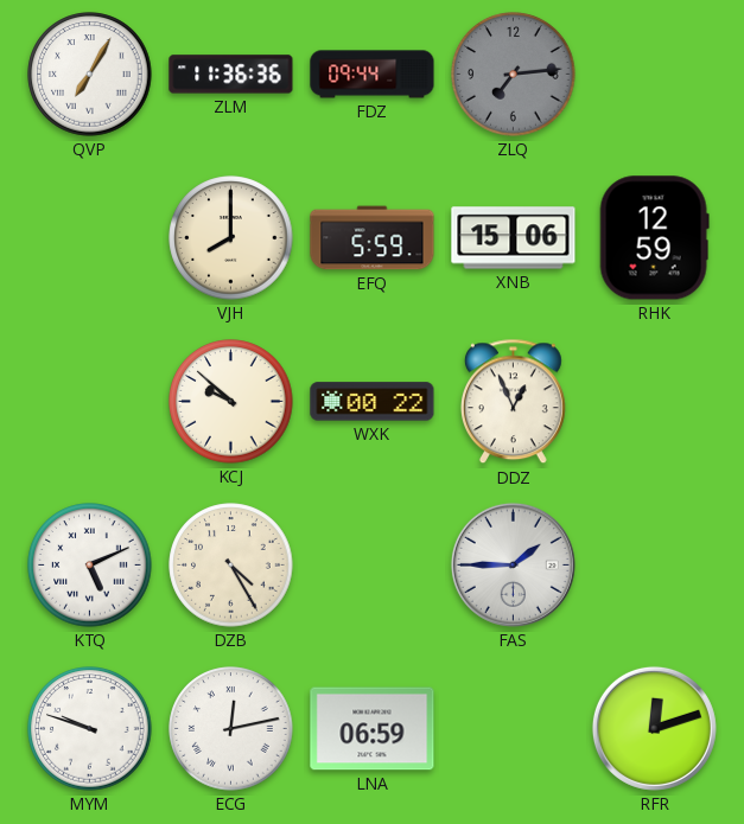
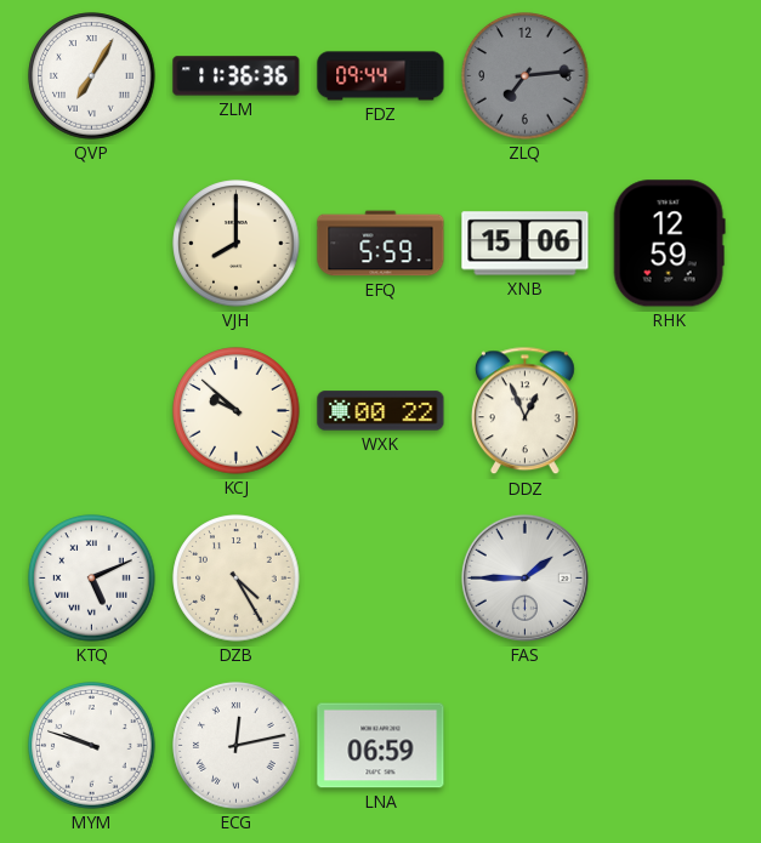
RFR: 12:12 -> none
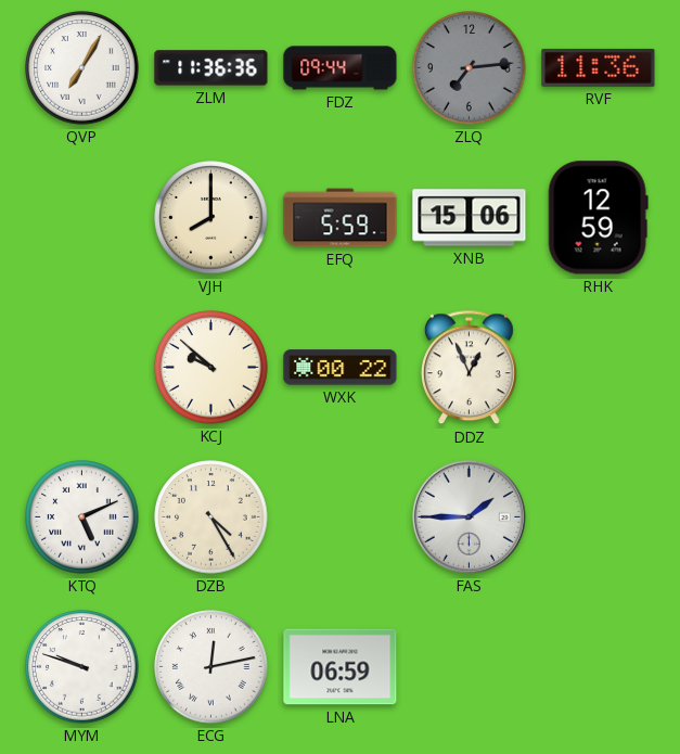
RVF: none -> 11:36
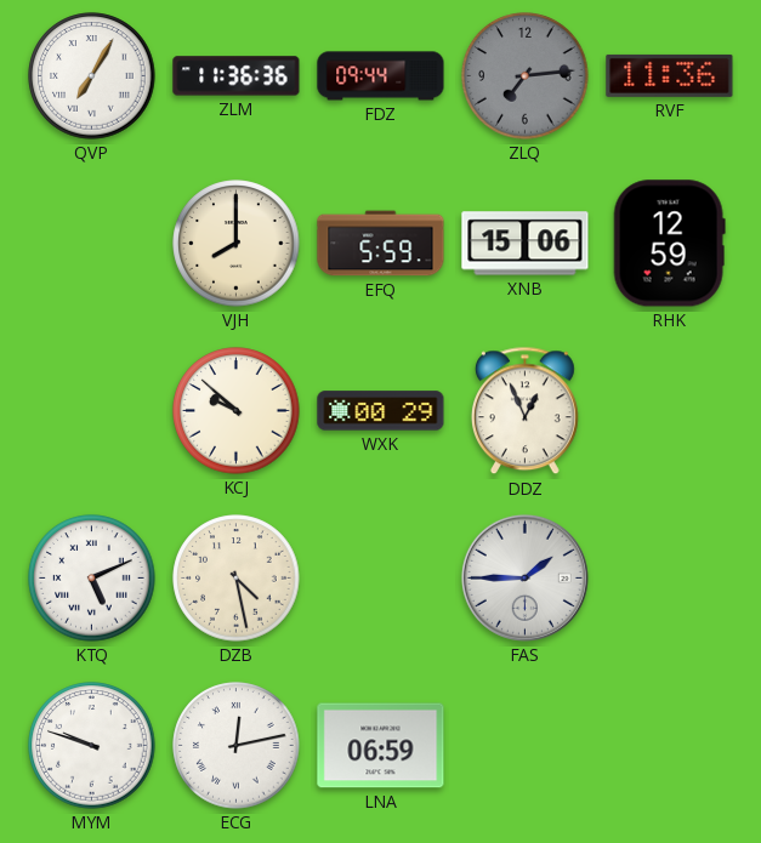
WXK: 00:22 -> 00:29
DZB: 4:25 -> 4:28
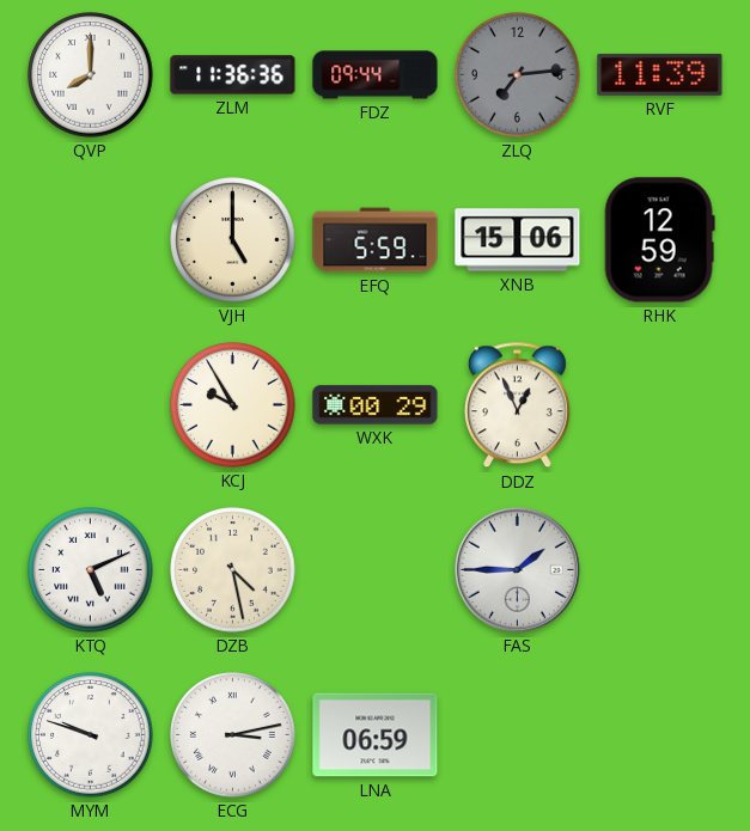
QVP: 7:05 -> 8:00
RVF: 11:36 -> 11:39
VJH: 8:00 -> 5:00
KCJ: 9:52 -> 9:55
ECG: 12:13 -> 3:13
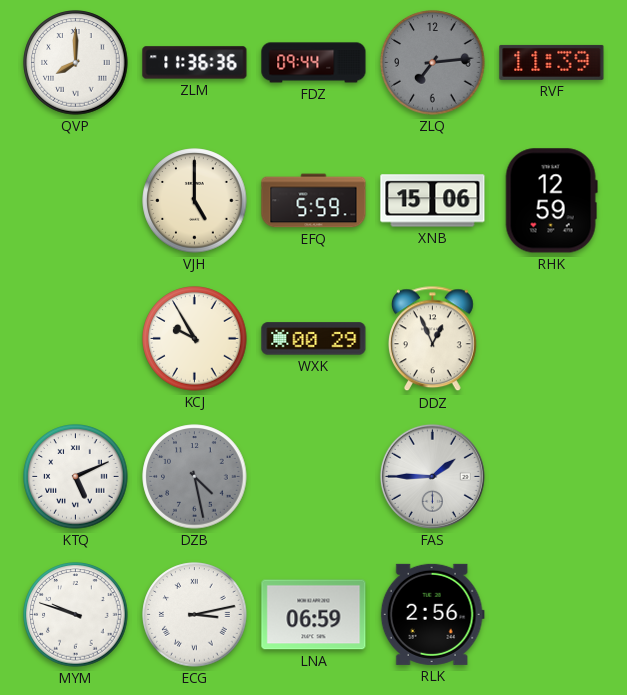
DZB dial: cream -> grey
RLK: none -> 2:56
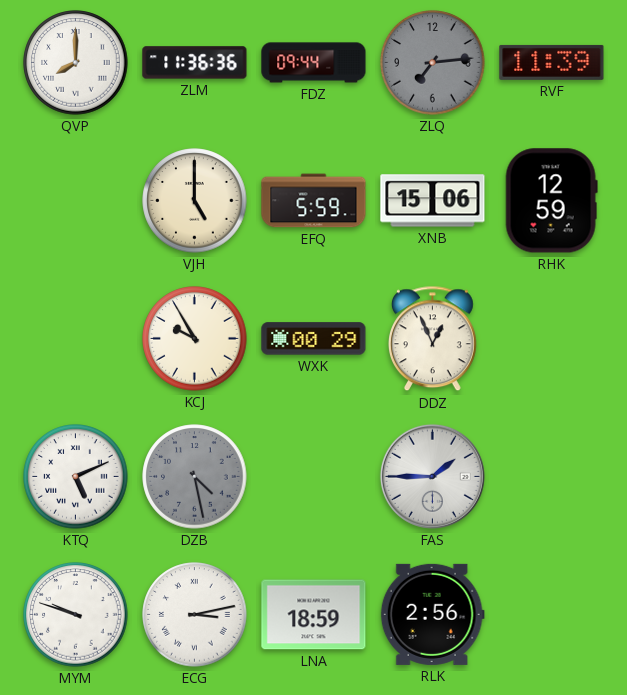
LNA: 06:59 -> 18:59
